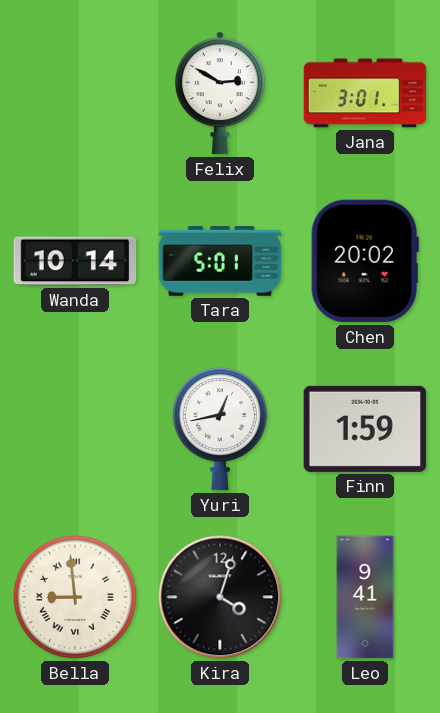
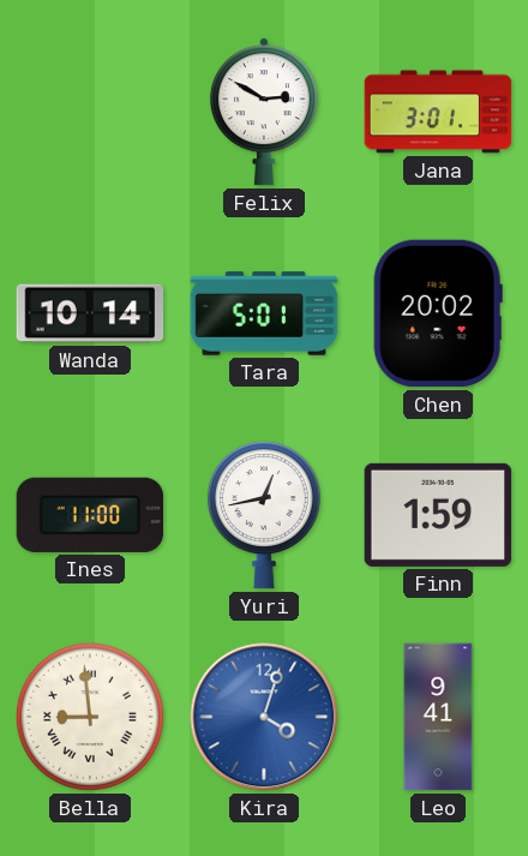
Ines: none -> 11:00
Kira dial: black -> blue
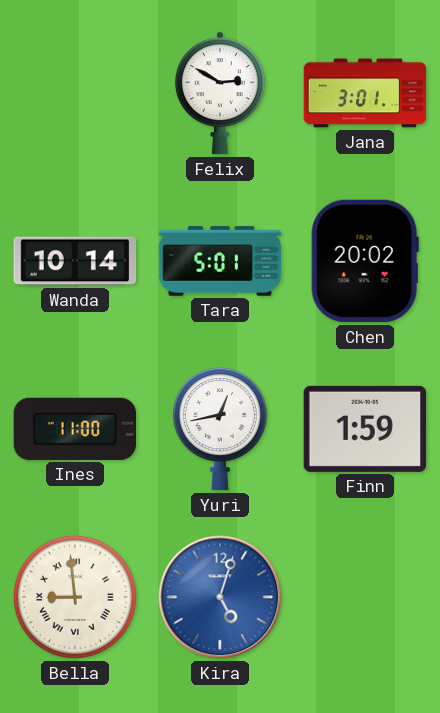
Kira: 4:03 -> 5:03
Leo: 9:41 -> none
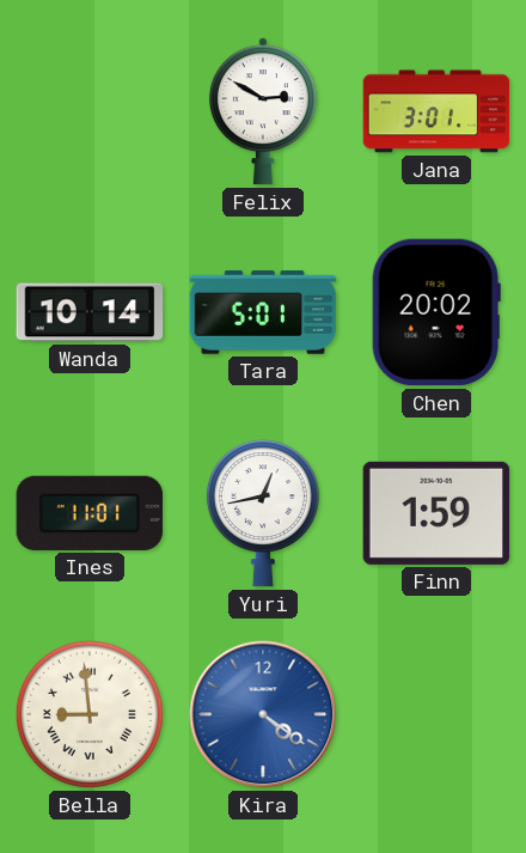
Ines: 11:00 -> 11:01
Kira: 5:03 -> 4:21
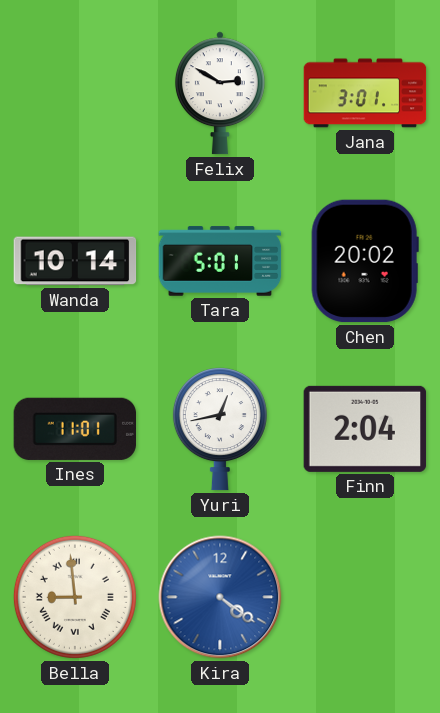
Finn: 1:59 -> 2:04
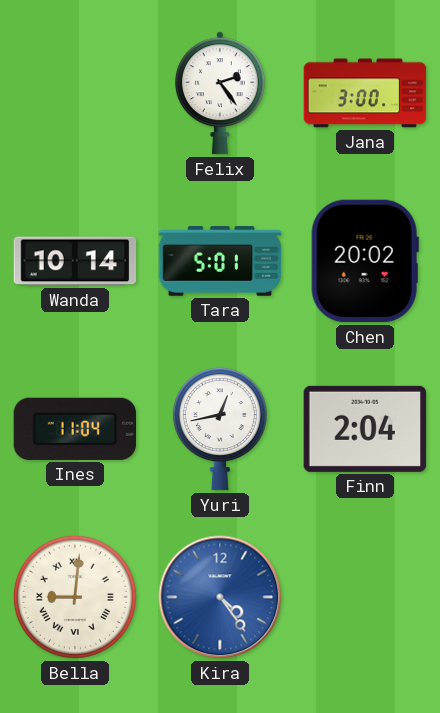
Felix: 2:50 -> 2:24
Jana: 3:01 -> 3:00
Ines: 11:01 -> 11:04
Bella: 8:59 -> 9:01
Kira: 4:21 -> 4:24
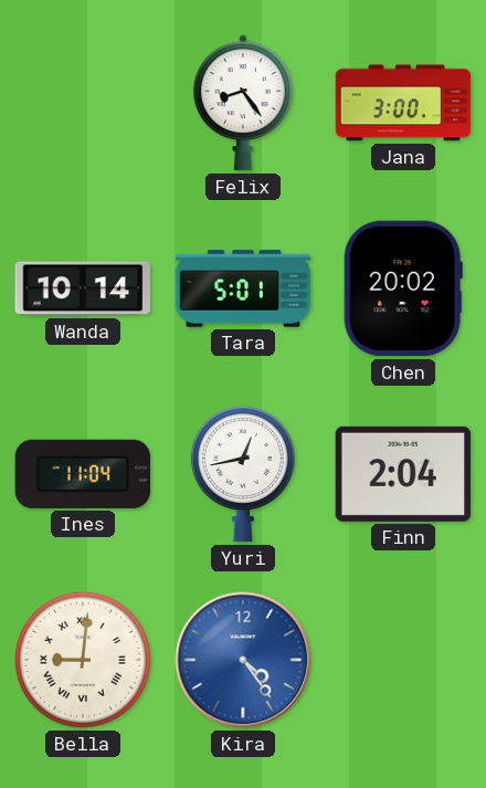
Felix: 2:24 -> 8:24
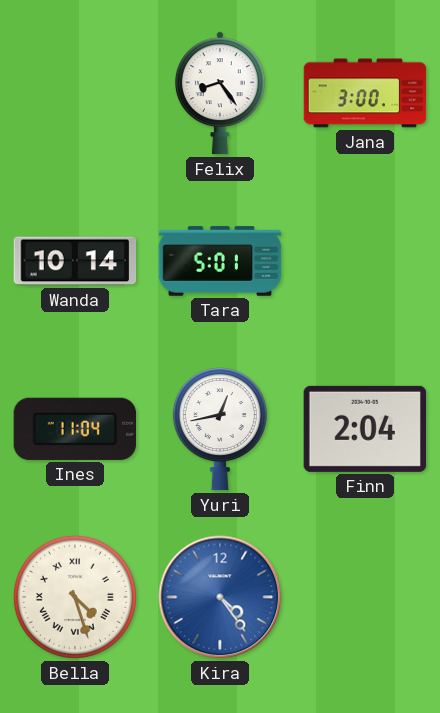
Chen: 20:02 -> none
Bella: 9:01 -> 4:27
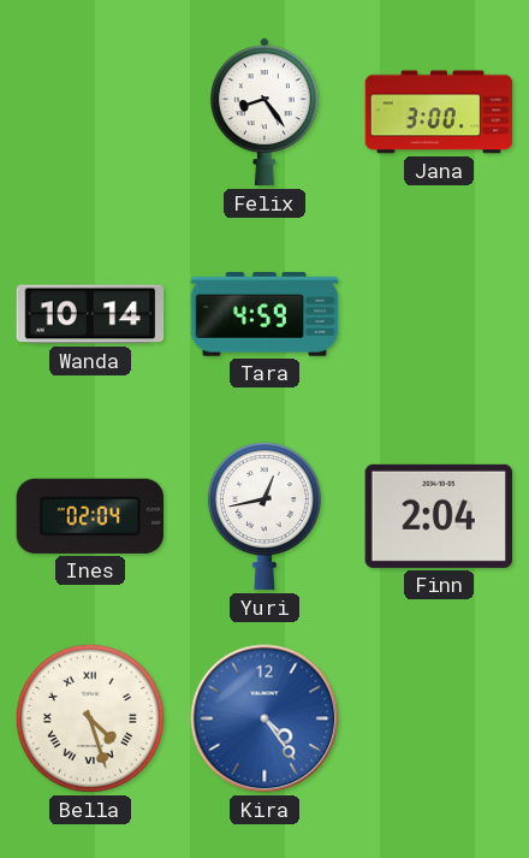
Tara: 5:01 -> 4:59
Ines: 11:04 -> 02:04
